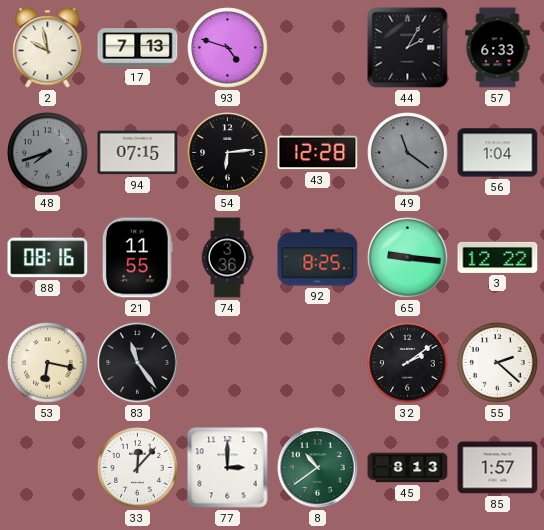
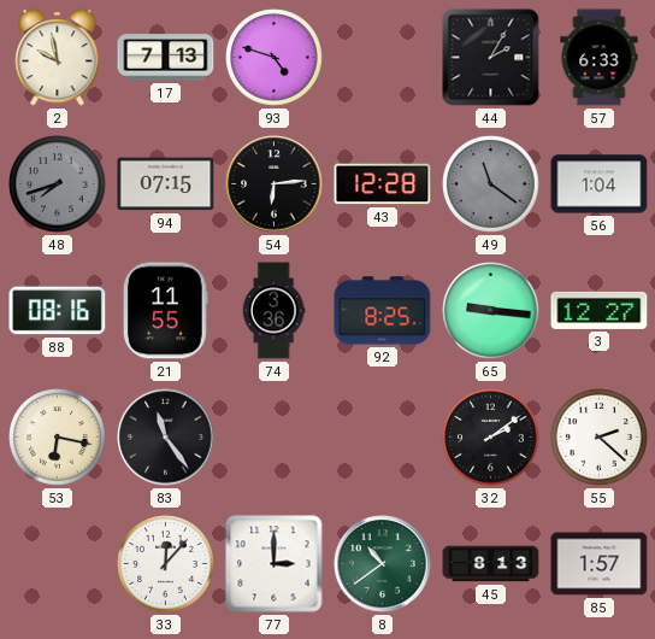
3: 12:22 -> 12:27
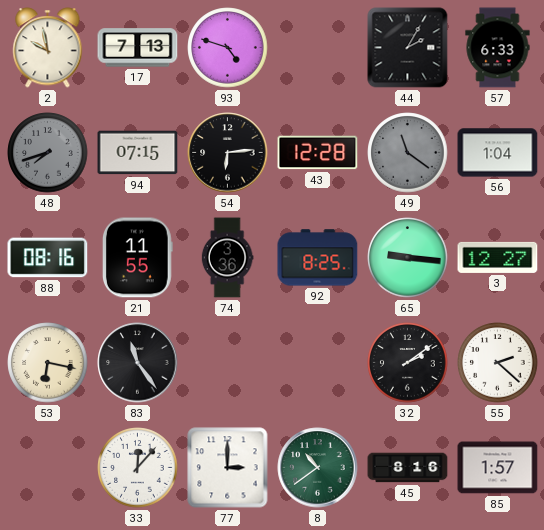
45: 8:13 -> 8:16
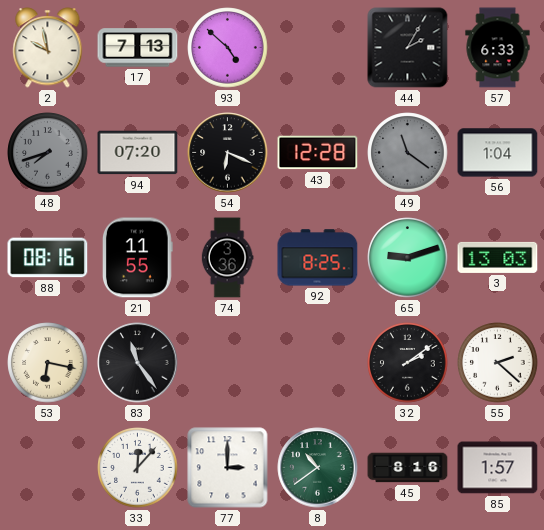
93: 4:48 -> 4:52
94: 07:15 -> 07:20
54: 6:14 -> 6:19
65: 9:16 -> 9:12
3: 12:27 -> 13:03
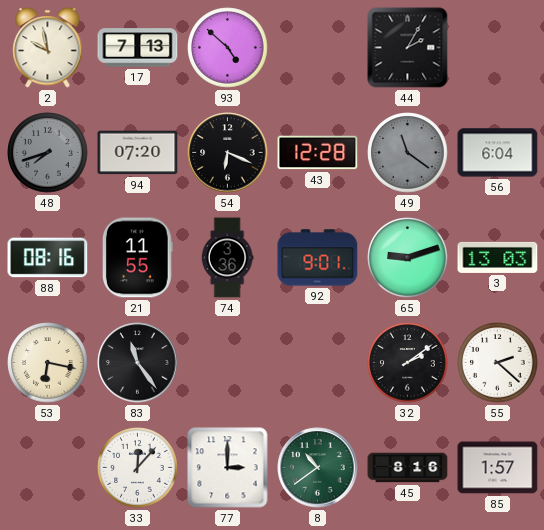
57: 6:33 -> none
56: 1:04 -> 6:04
92: 8:25 -> 9:01
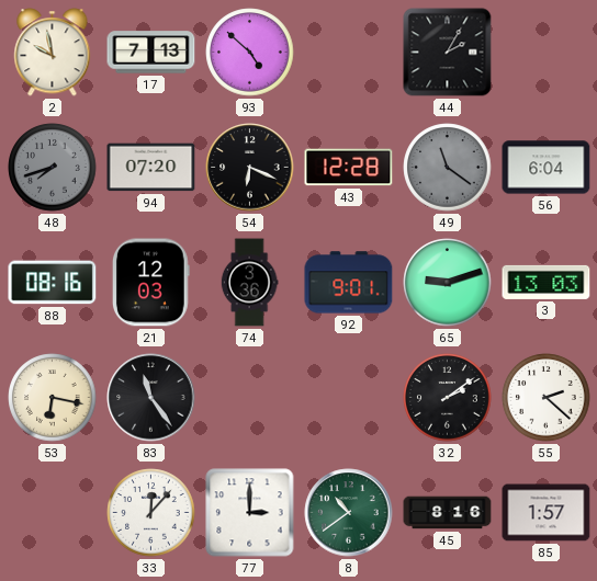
21: 11:55 -> 12:03
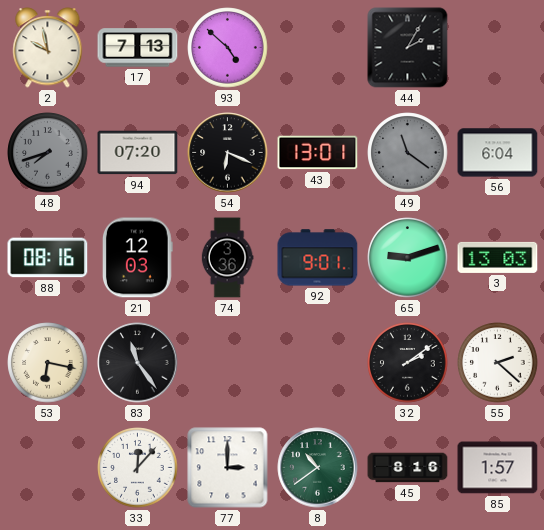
43: 12:28 -> 13:01
